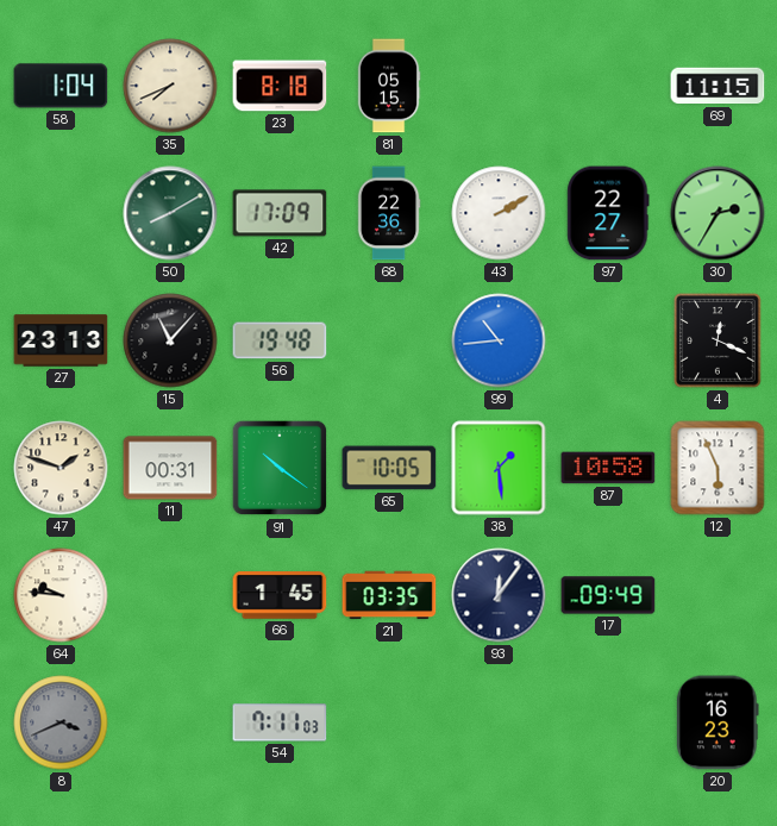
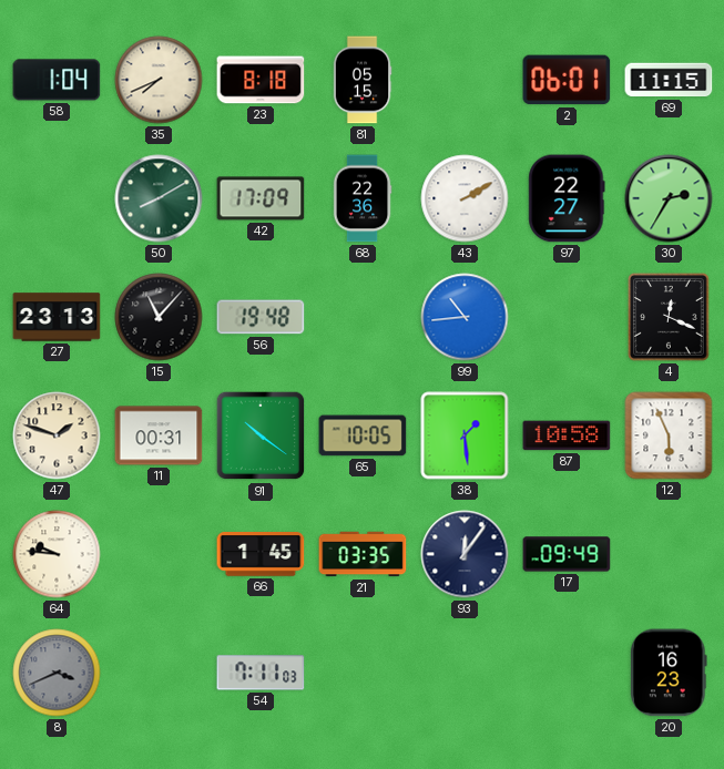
2: none -> 06:01
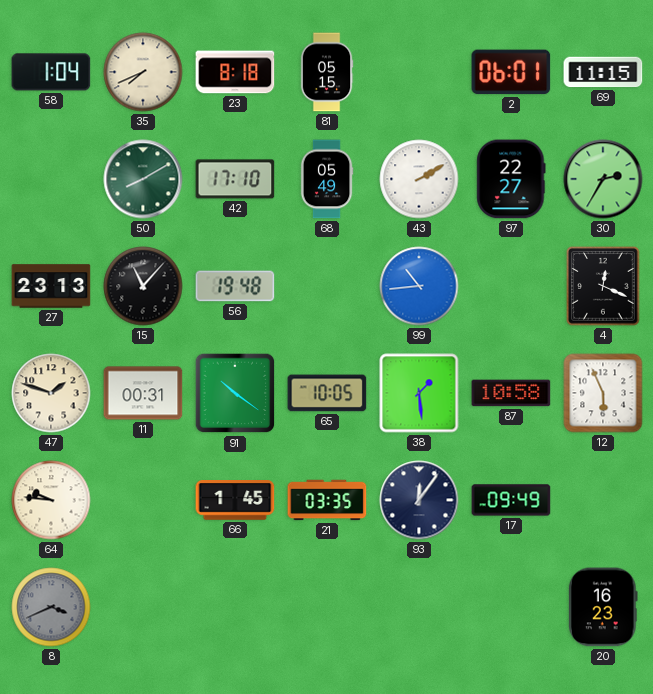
42: 17:09 -> 17:10
68: 22:36 -> 05:49
54: 7:11 -> none
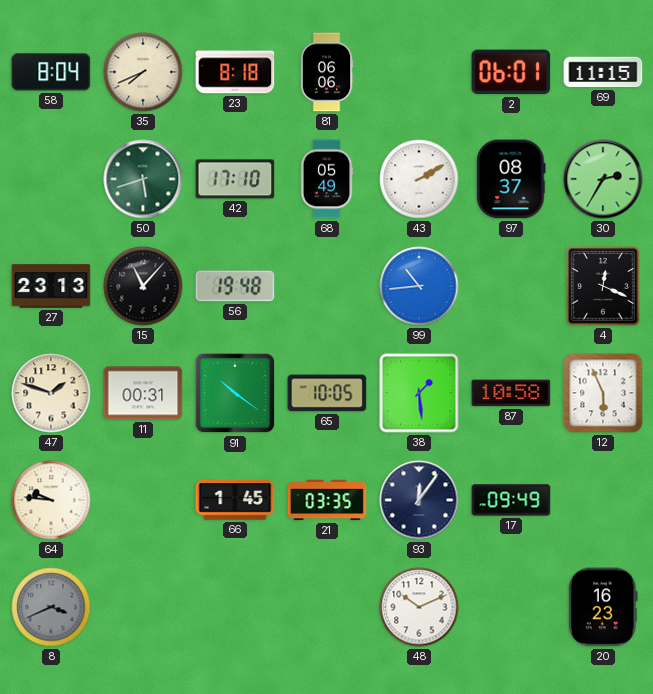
58: 1:04 -> 8:04
81: 05:15 -> 06:06
50: 8:10 -> 5:42
97: 22:27 -> 08:37
48: none -> 10:11
